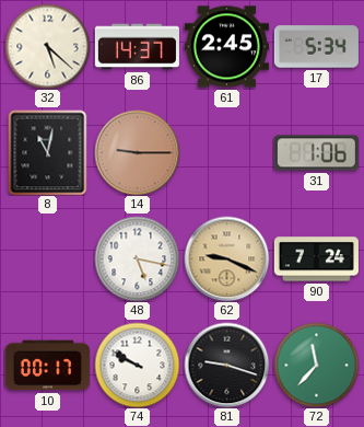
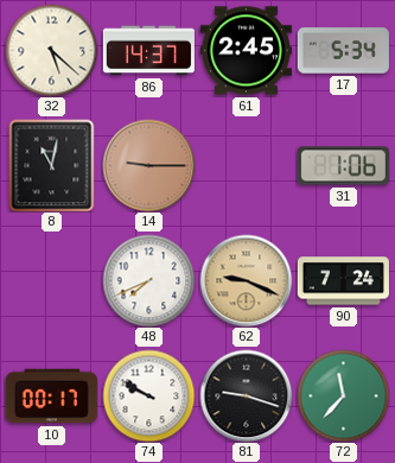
48: 5:17 -> 7:41
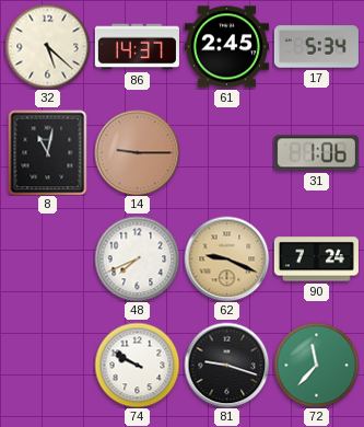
10: 00:17 -> none
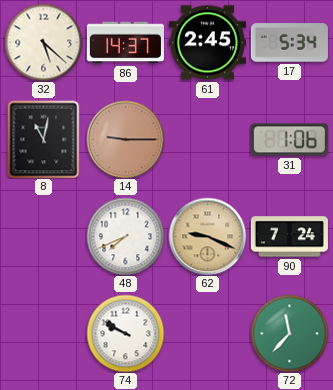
81: 9:18 -> none
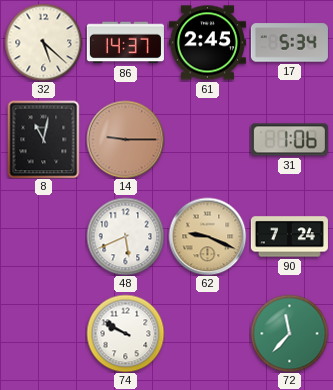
48: 7:41 -> 5:41
